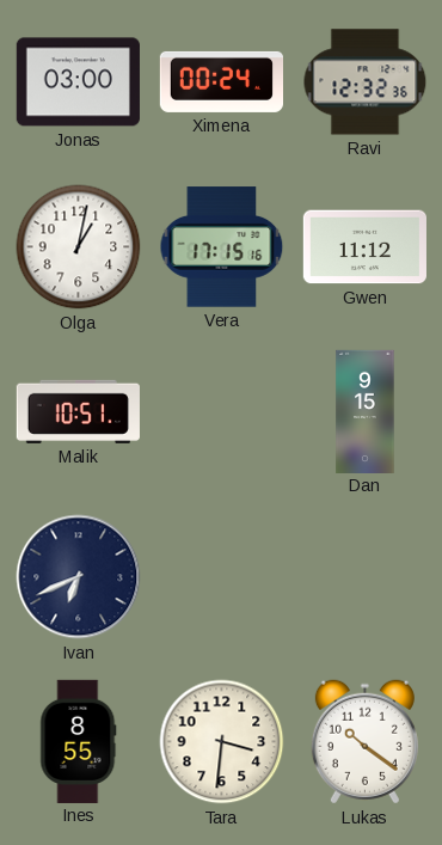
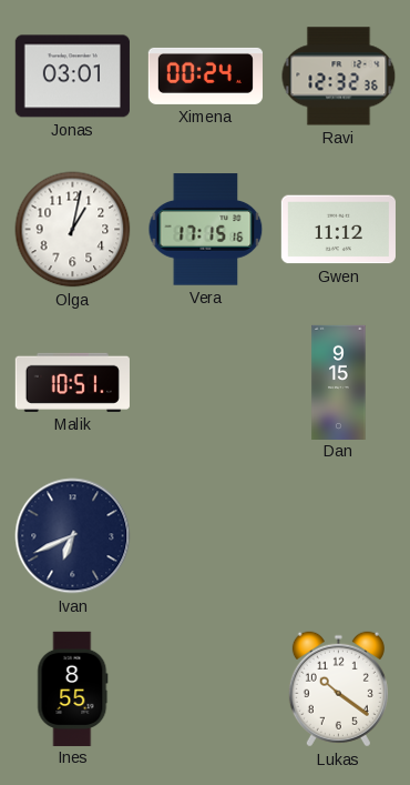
Jonas: 03:00 -> 03:01
Tara: 3:31 -> none
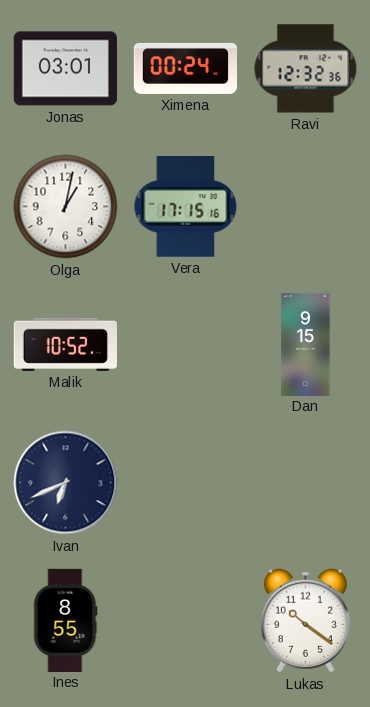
Gwen: 11:12 -> none
Malik: 10:51 -> 10:52
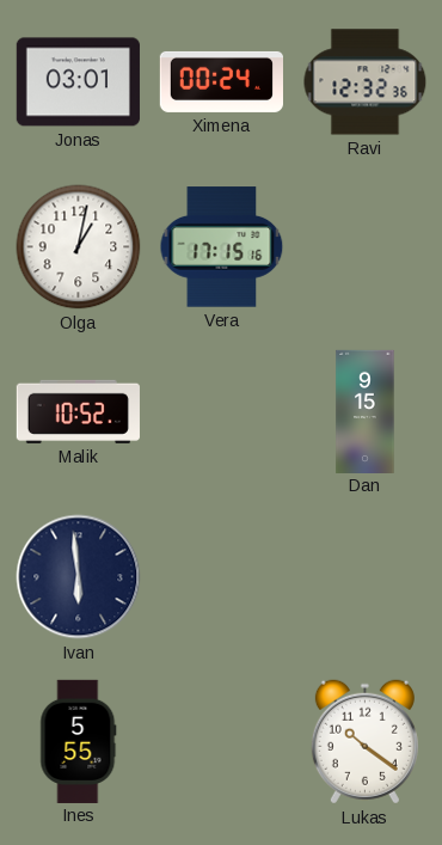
Ivan: 6:41 -> 5:59
Ines: 8:55 -> 5:55
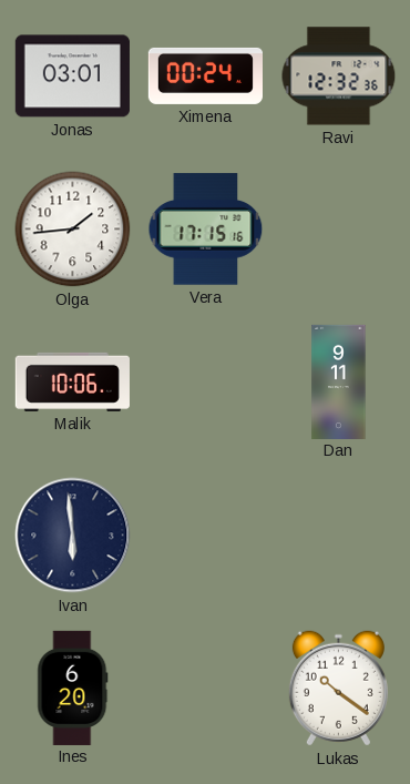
Olga: 1:02 -> 1:44
Malik: 10:52 -> 10:06
Dan: 9:15 -> 9:11
Ines: 5:55 -> 6:20
